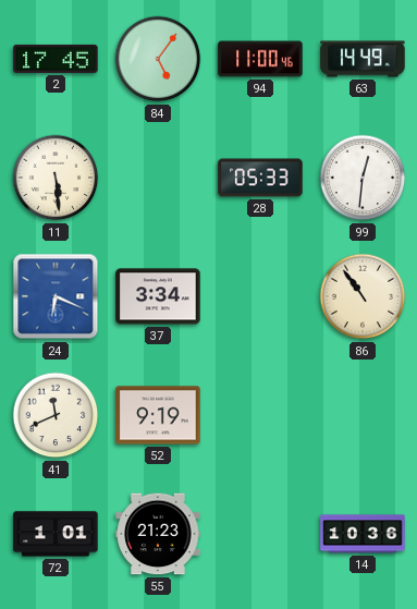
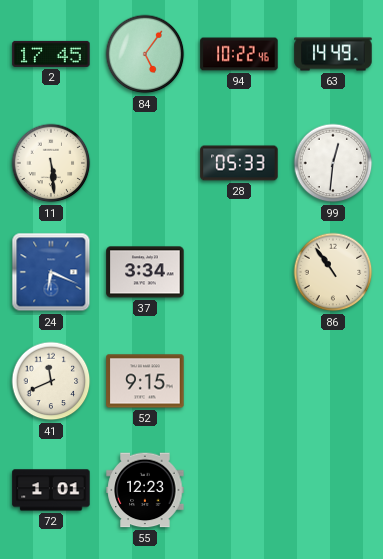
94: 11:00 -> 10:22
52: 9:19 -> 9:15
55: 21:23 -> 12:23
14: 10:36 -> none
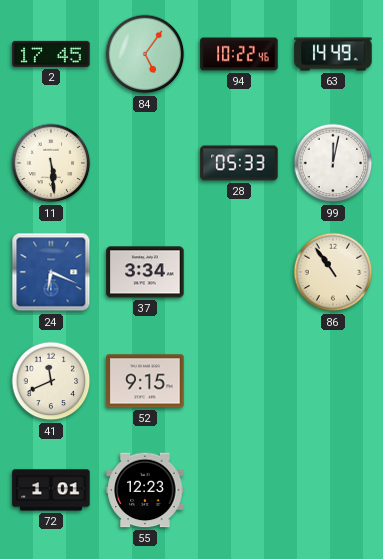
99: 12:31 -> 12:02
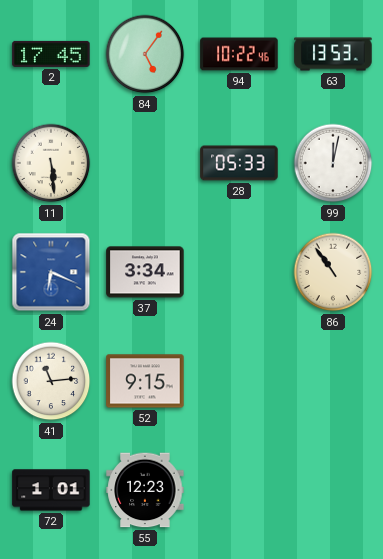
63: 14:49 -> 13:53
41: 11:41 -> 11:14
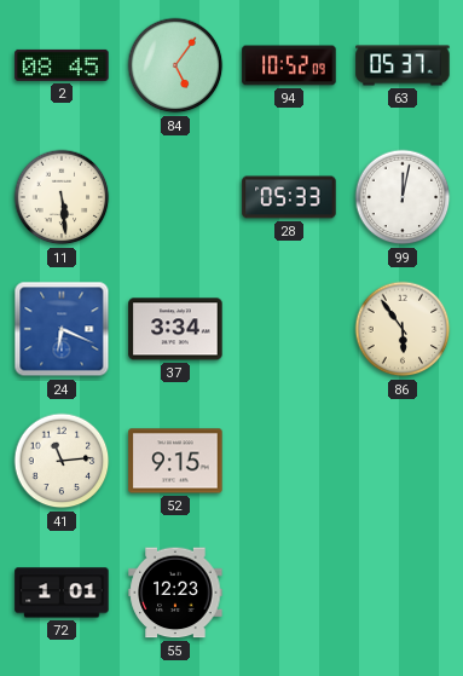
2: 17:45 -> 08:45
94: 10:22 -> 10:52
63: 13:53 -> 05:37
86: 10:54 -> 5:54
